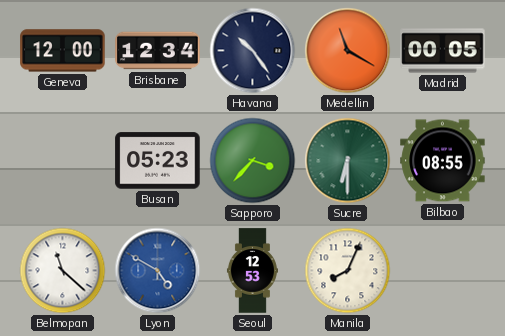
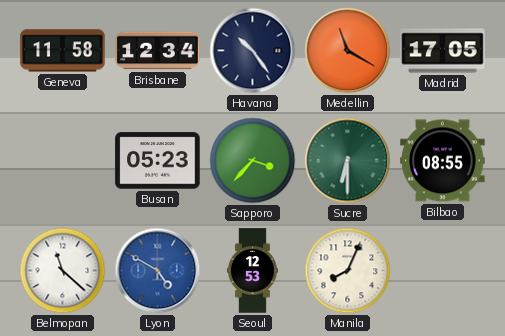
Geneva: 12:00 -> 11:58
Madrid: 00:05 -> 17:05
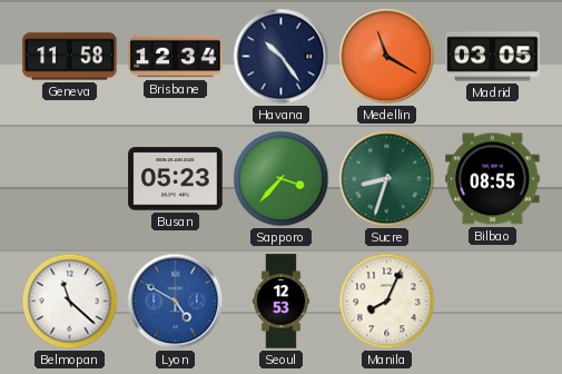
Madrid: 17:05 -> 03:05
Sucre: 6:30 -> 8:33
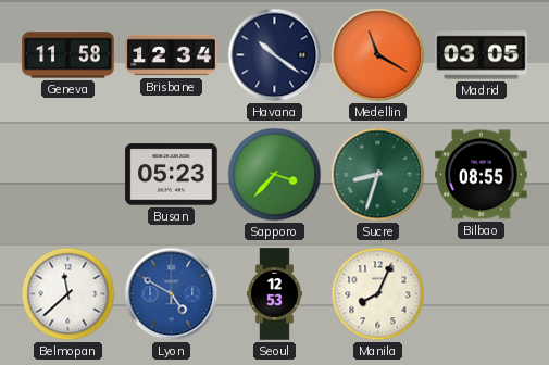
Havana: 10:24 -> 10:21
Belmopan: 11:22 -> 11:38
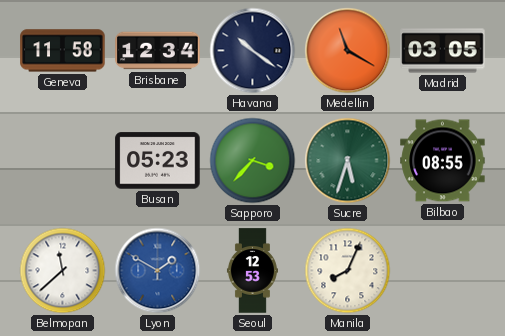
Sucre: 8:33 -> 5:33
Lyon: 4:50 -> 1:50
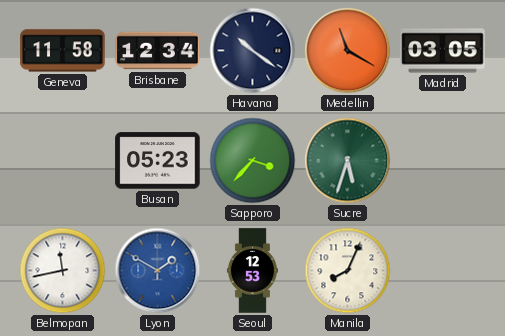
Bilbao: 08:55 -> none
Belmopan: 11:38 -> 11:43
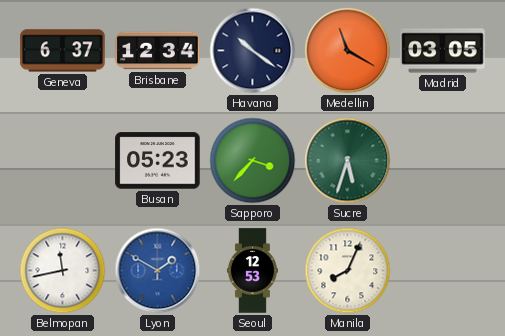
Geneva: 11:58 -> 6:37
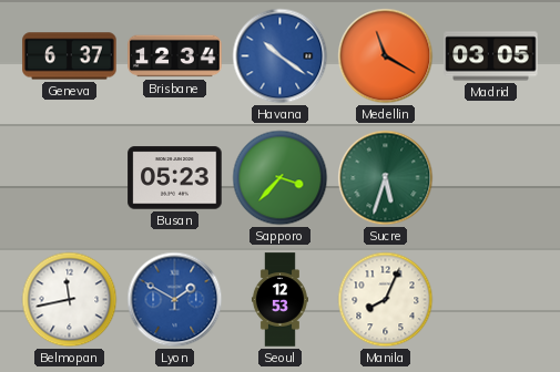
Havana dial: navy -> blue
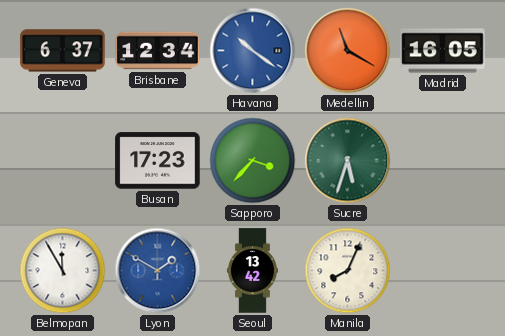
Madrid: 03:05 -> 16:05
Busan: 05:23 -> 17:23
Belmopan: 11:43 -> 11:55
Seoul: 12:53 -> 13:42
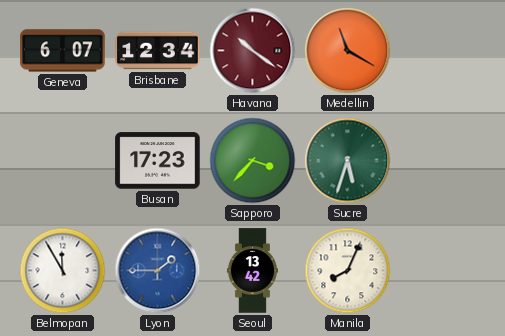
Geneva: 6:37 -> 6:07
Havana dial: blue -> burgundy
Madrid: 16:05 -> none
Lyon: 1:50 -> 1:45
